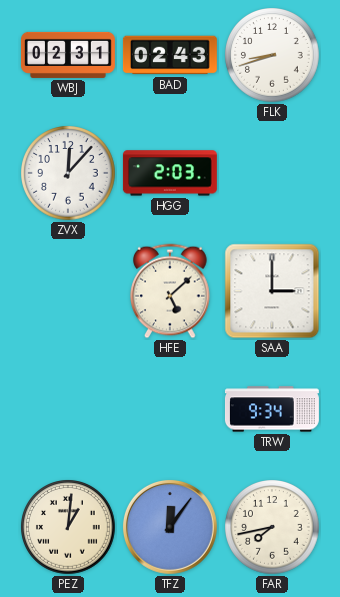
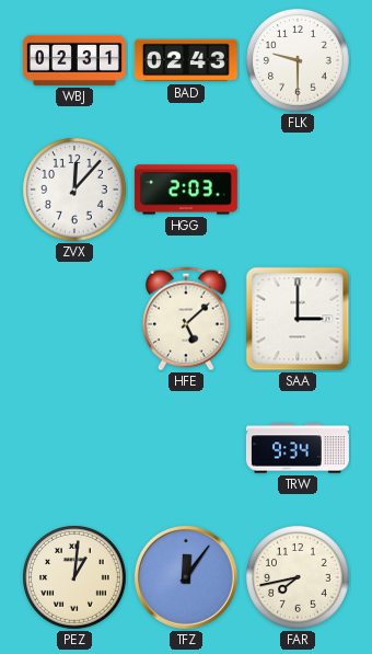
FLK: 8:42 -> 9:30
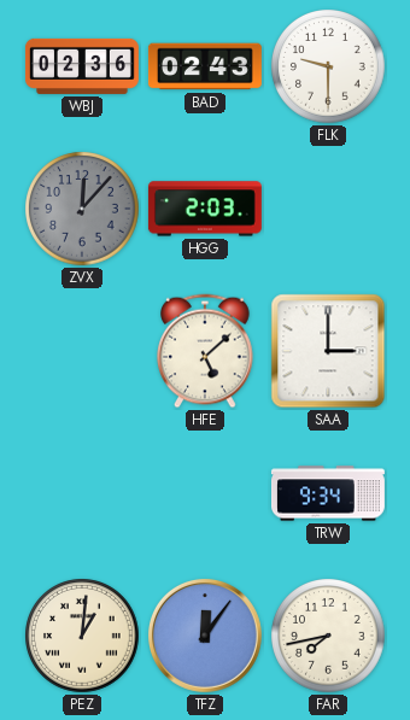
WBJ: 02:31 -> 02:36
ZVX dial: white -> grey
